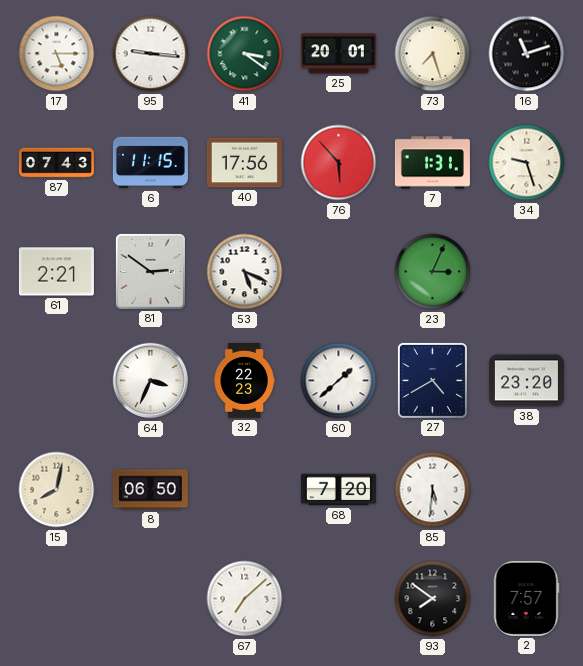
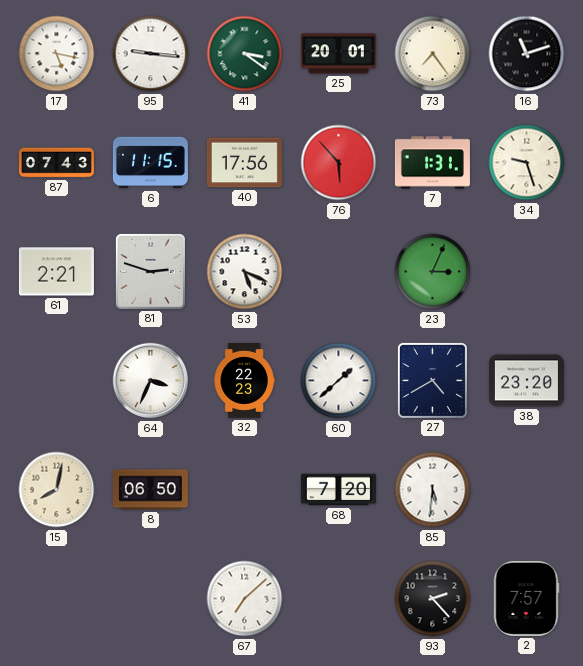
17: 5:15 -> 5:17
73: 7:27 -> 7:24
81: 2:51 -> 2:48
93: 7:51 -> 2:23
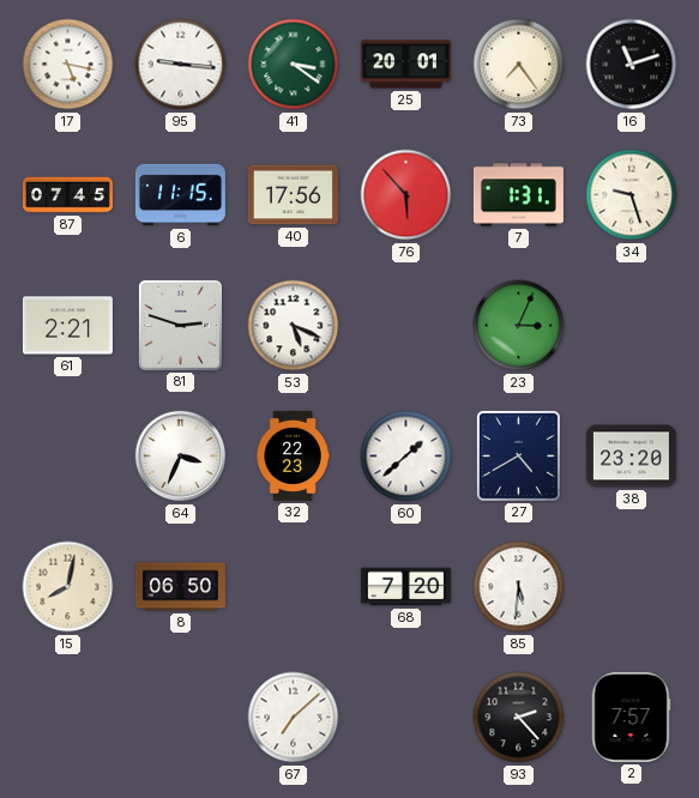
87: 07:43 -> 07:45
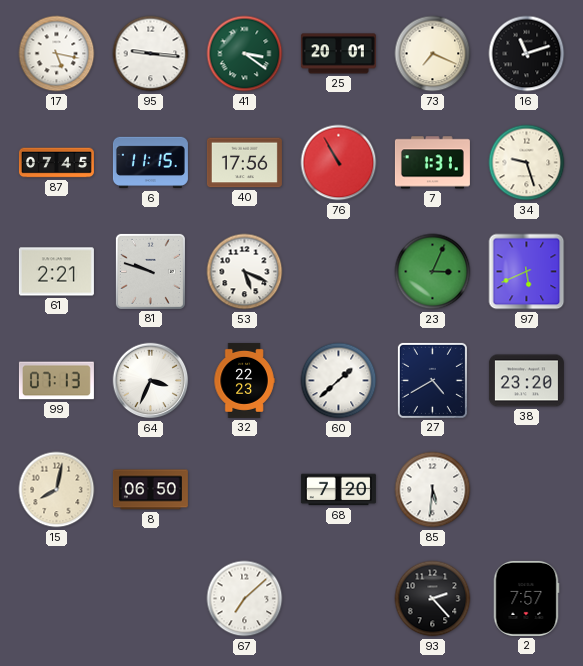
73: 7:24 -> 7:19
76: 5:53 -> 10:55
81: 2:48 -> 9:48
97: none -> 5:41
99: none -> 07:13
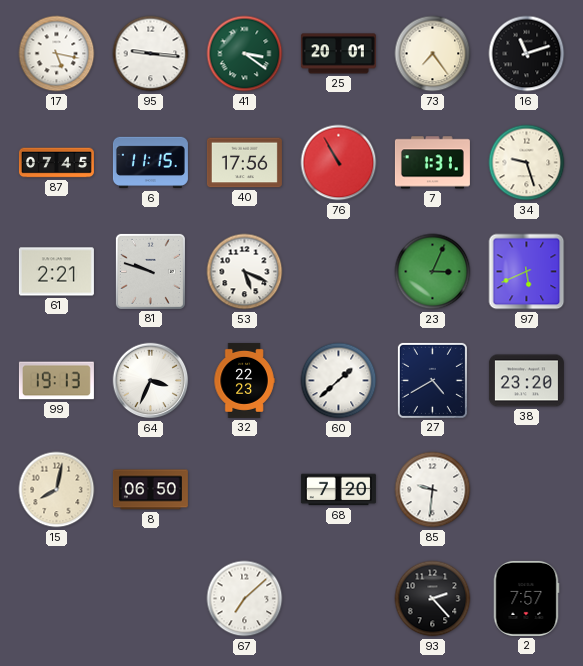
73: 7:19 -> 7:24
99: 07:13 -> 19:13
85: 5:31 -> 9:31
